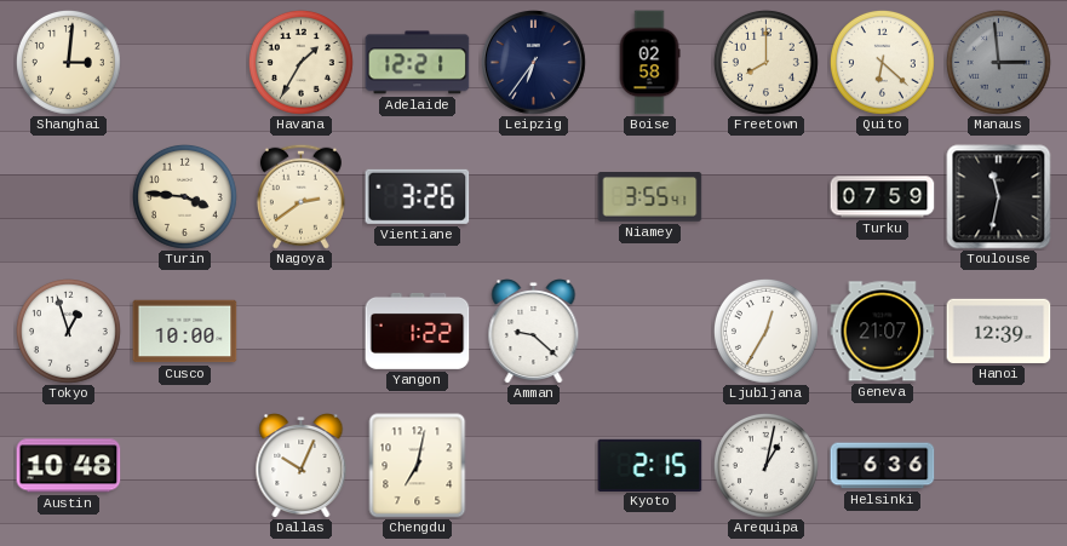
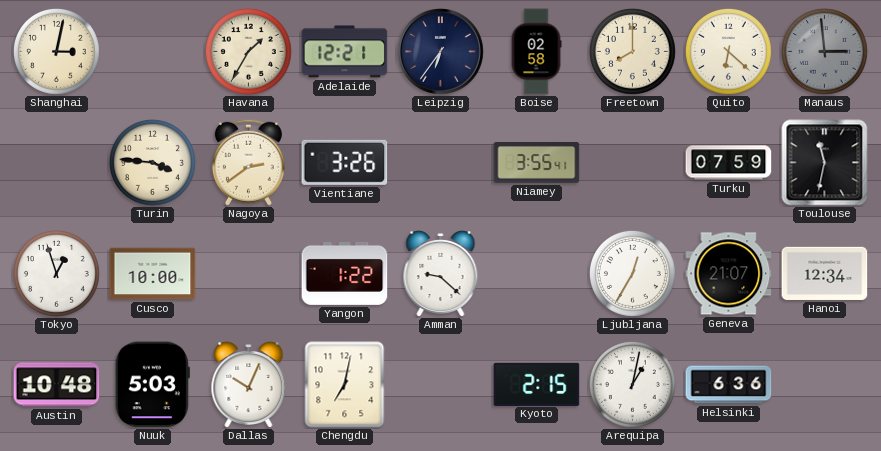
Shanghai: 3:01 -> 3:02
Hanoi: 12:39 -> 12:34
Nuuk: none -> 5:03
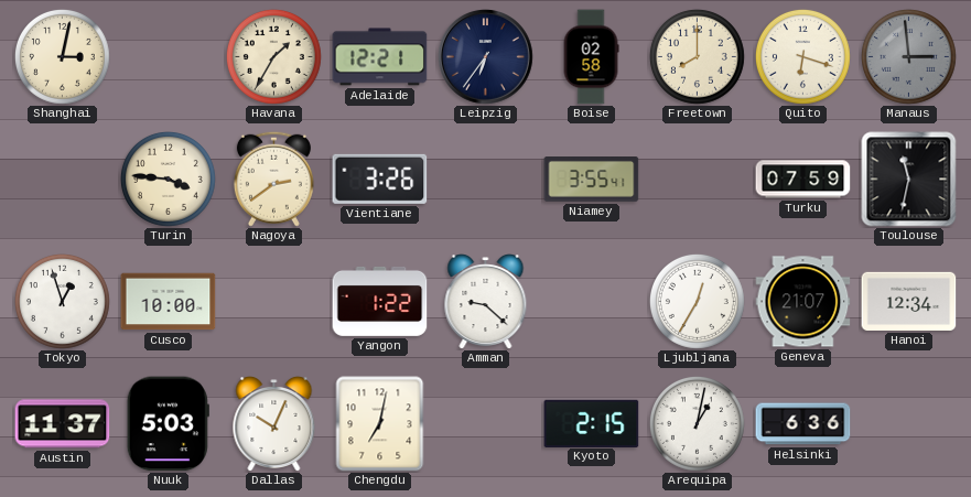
Quito: 6:22 -> 6:18
Austin: 10:48 -> 11:37
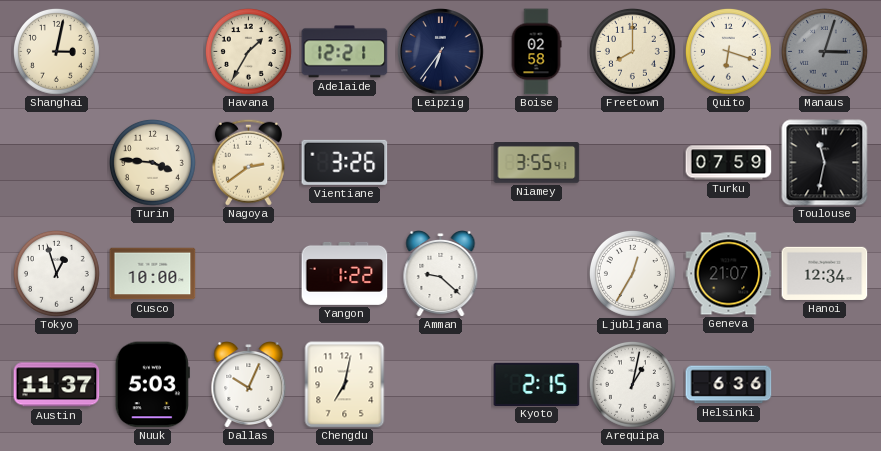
Manaus: 2:59 -> 3:03
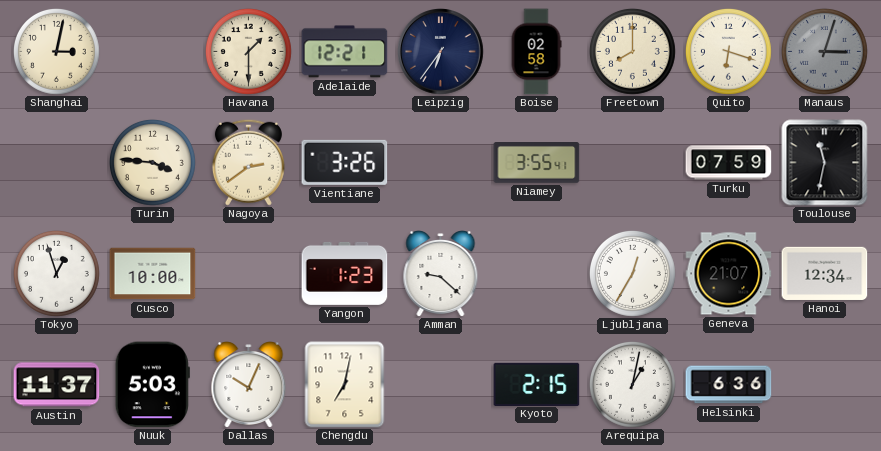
Havana: 1:35 -> 1:30
Yangon: 1:22 -> 1:23
